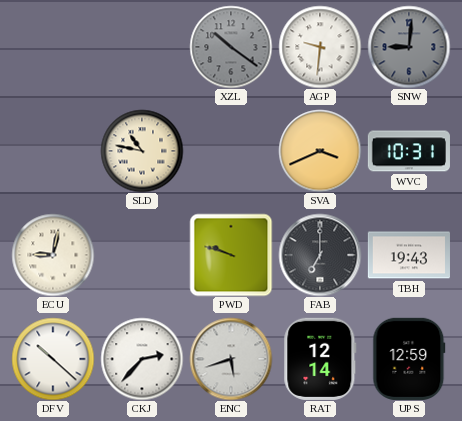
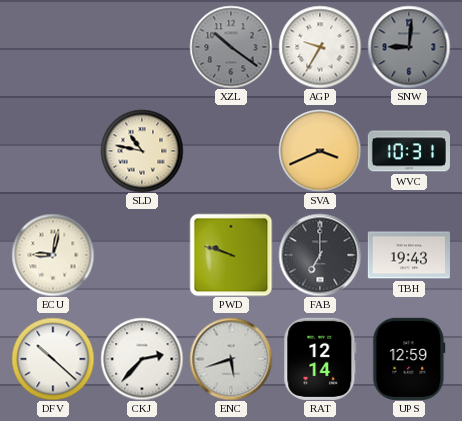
AGP: 9:31 -> 9:35
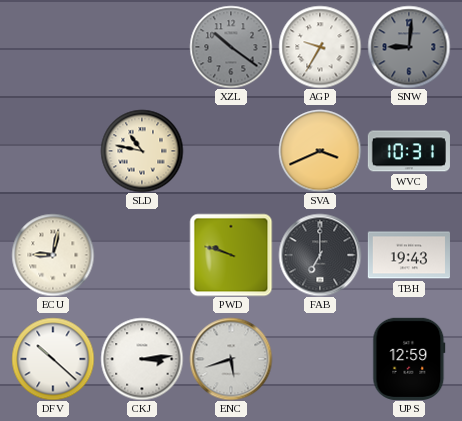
CKJ: 2:37 -> 3:14
RAT: 12:14 -> none
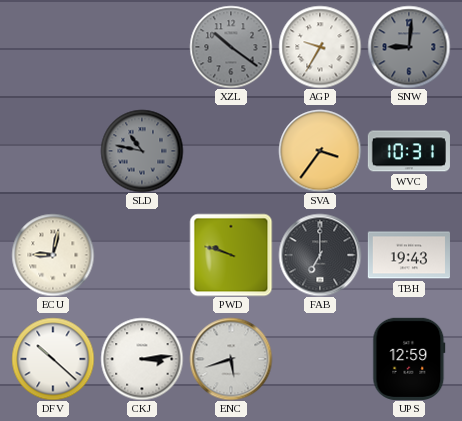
SLD dial: cream -> grey
SVA: 3:41 -> 3:36
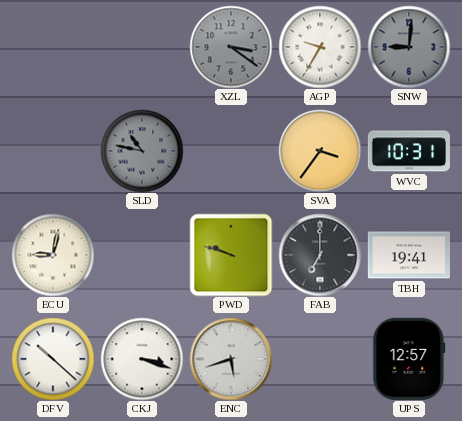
XZL: 10:21 -> 3:21
TBH: 19:43 -> 19:41
CKJ: 3:14 -> 3:18
UPS: 12:59 -> 12:57
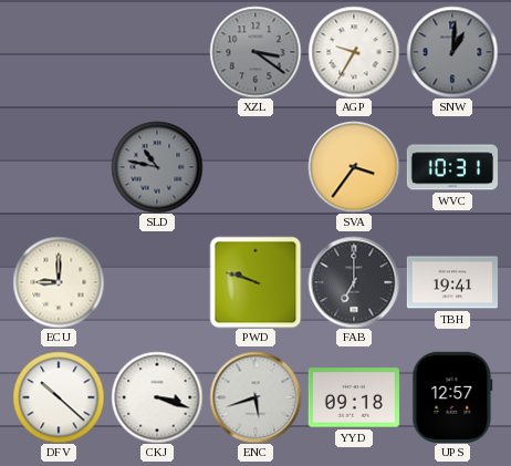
SNW: 9:01 -> 1:01
ECU: 9:02 -> 9:00
YYD: none -> 09:18
